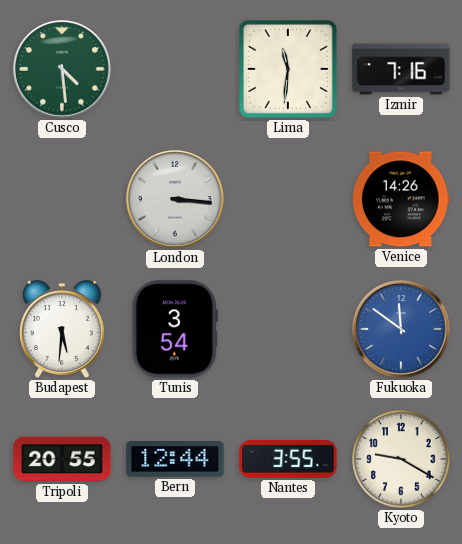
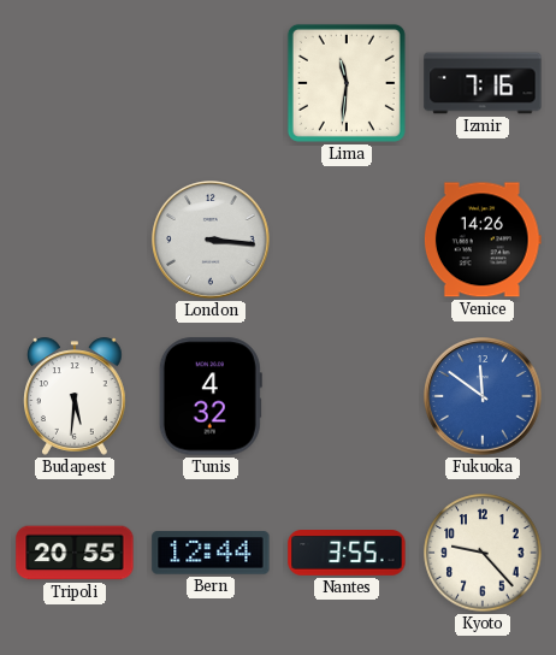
Cusco: 4:29 -> none
Tunis: 3:54 -> 4:32
Kyoto: 9:20 -> 9:23
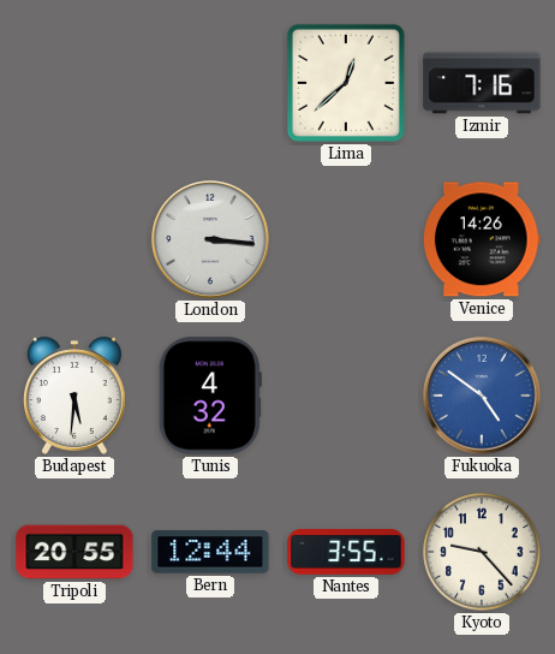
Lima: 11:31 -> 12:38
Fukuoka: 11:51 -> 4:51
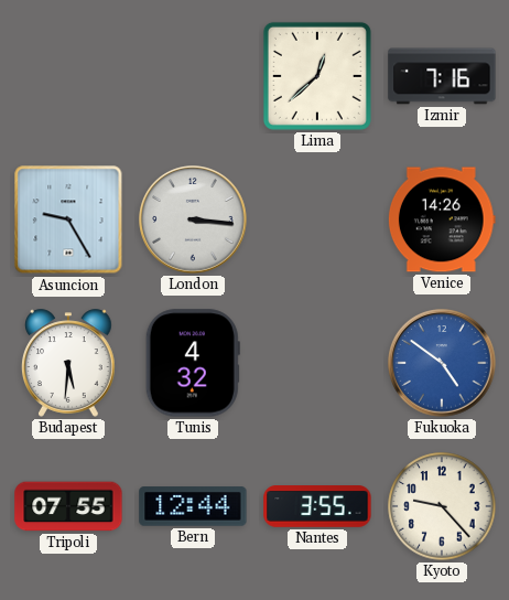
Asuncion: none -> 9:25
Tripoli: 20:55 -> 07:55
